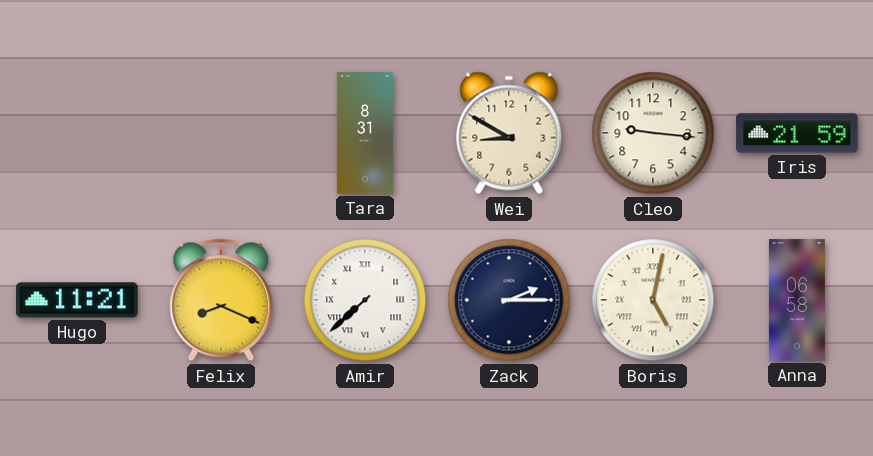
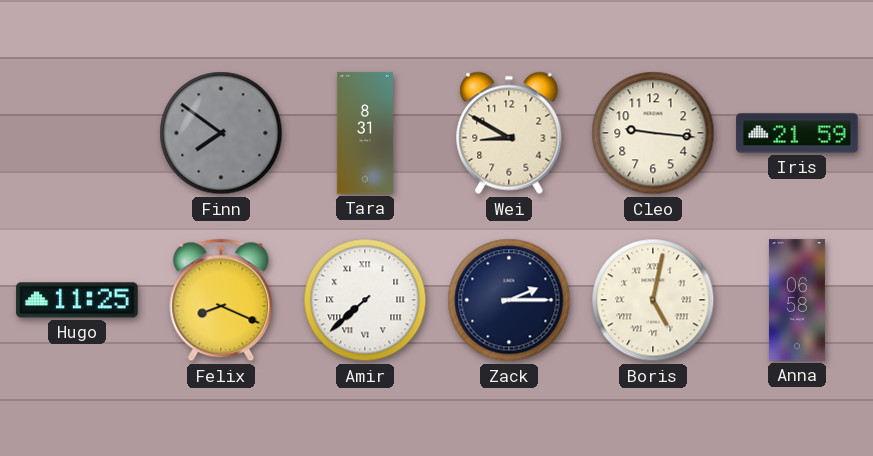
Finn: none -> 7:51
Hugo: 11:21 -> 11:25
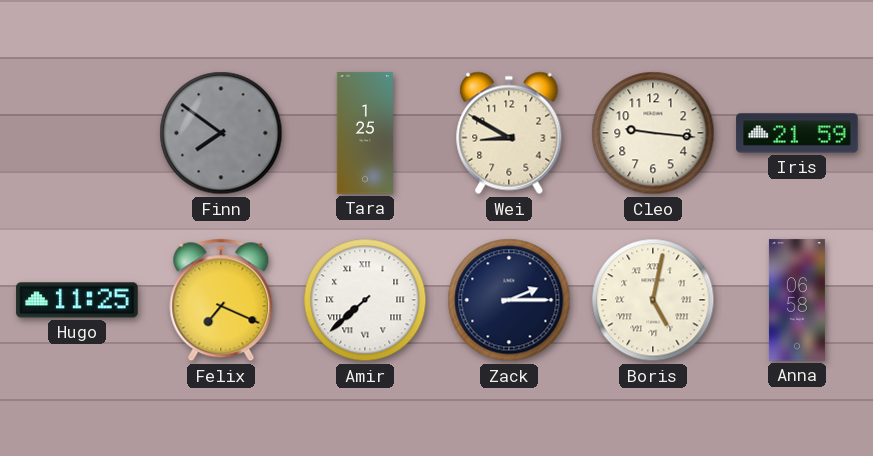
Tara: 8:31 -> 1:25
Felix: 8:19 -> 7:19
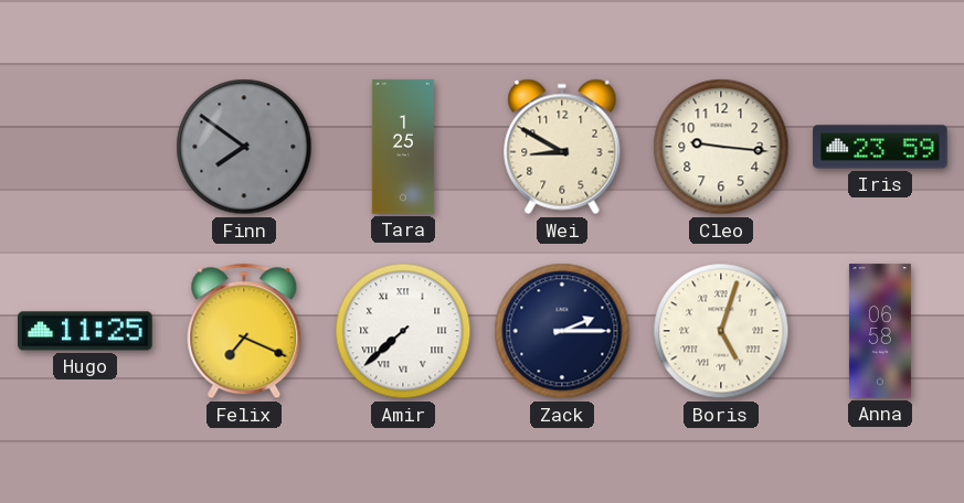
Iris: 21:59 -> 23:59
Boris: 5:02 -> 5:03
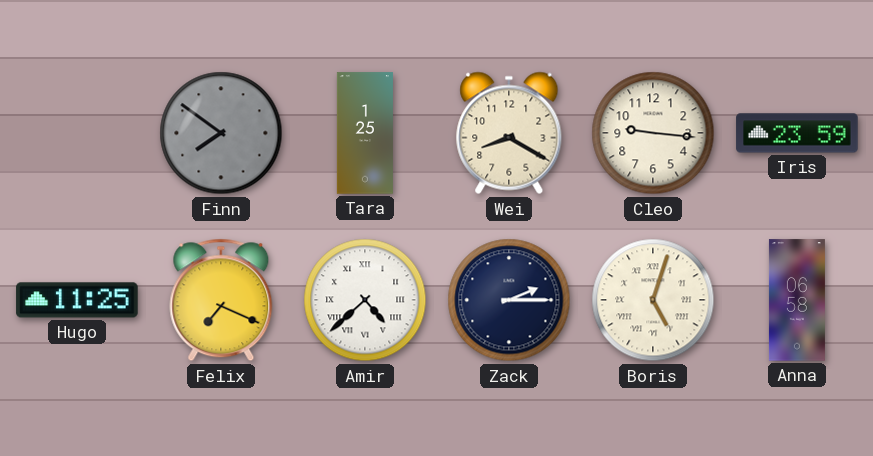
Wei: 8:50 -> 8:20
Amir: 7:38 -> 4:38
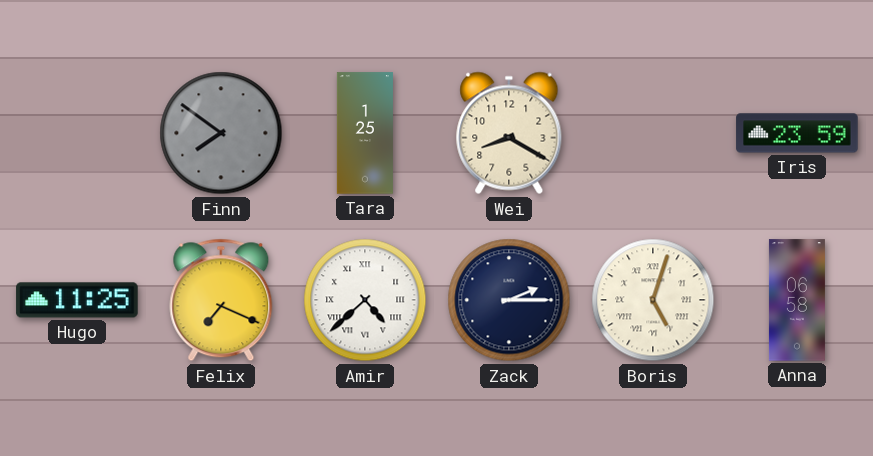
Cleo: 9:16 -> none
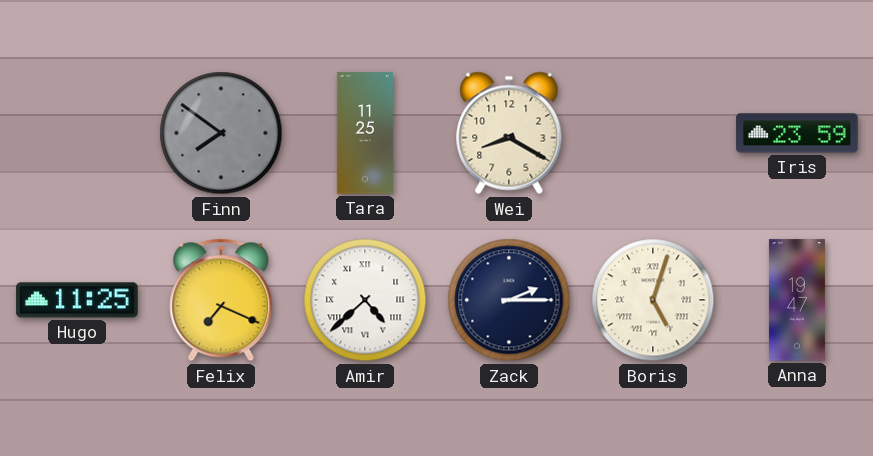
Tara: 1:25 -> 11:25
Anna: 06:58 -> 19:47
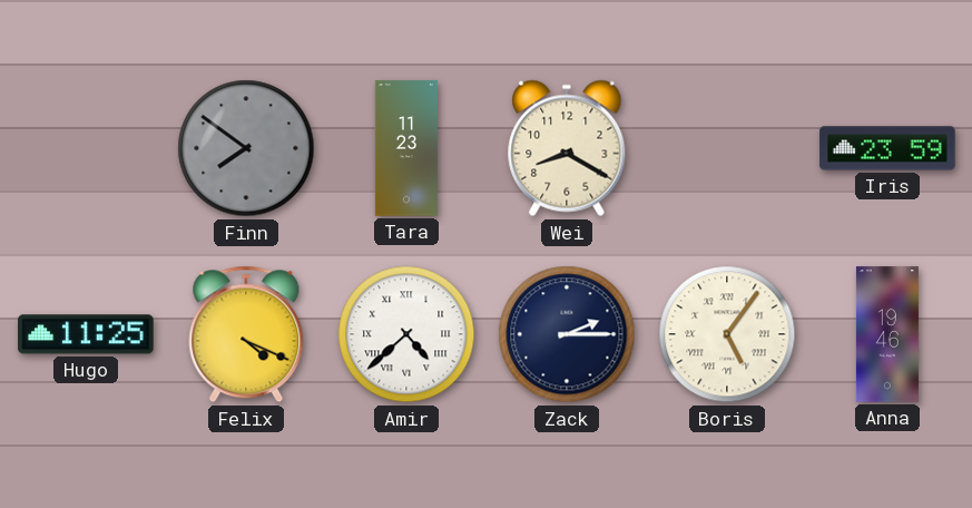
Tara: 11:25 -> 11:23
Felix: 7:19 -> 4:19
Boris: 5:03 -> 5:06
Anna: 19:47 -> 19:46
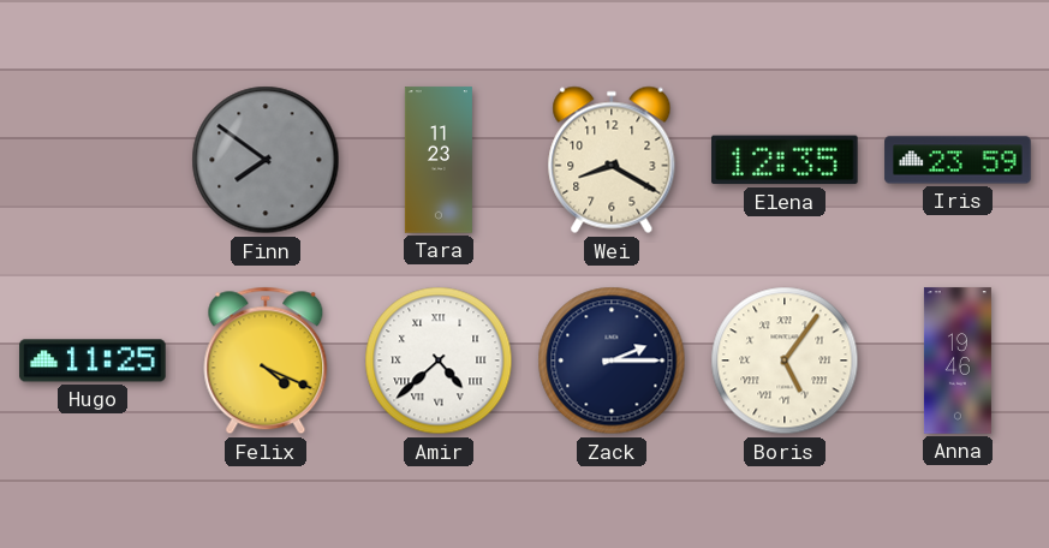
Elena: none -> 12:35
